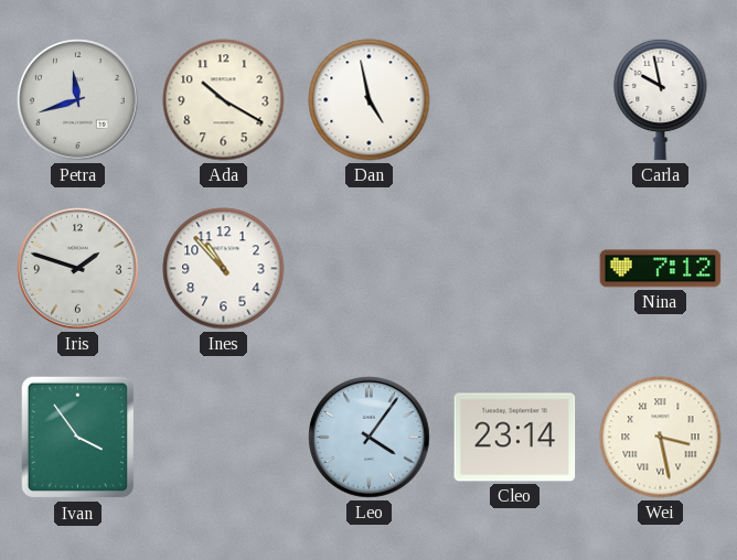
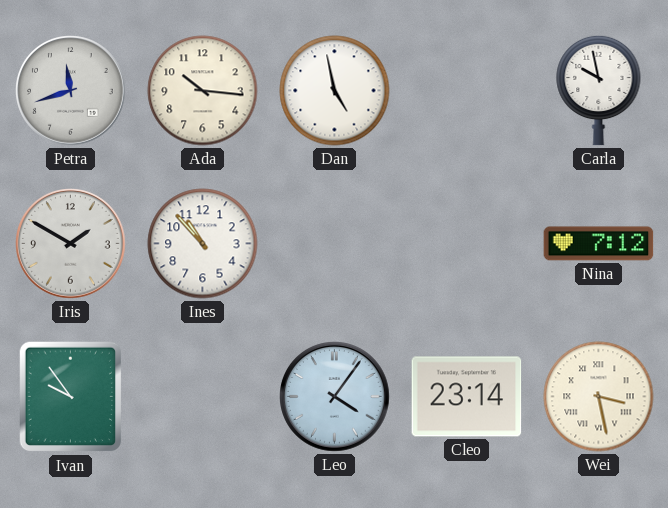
Ada: 10:20 -> 10:16
Iris: 1:48 -> 1:50
Ivan: 3:54 -> 9:54
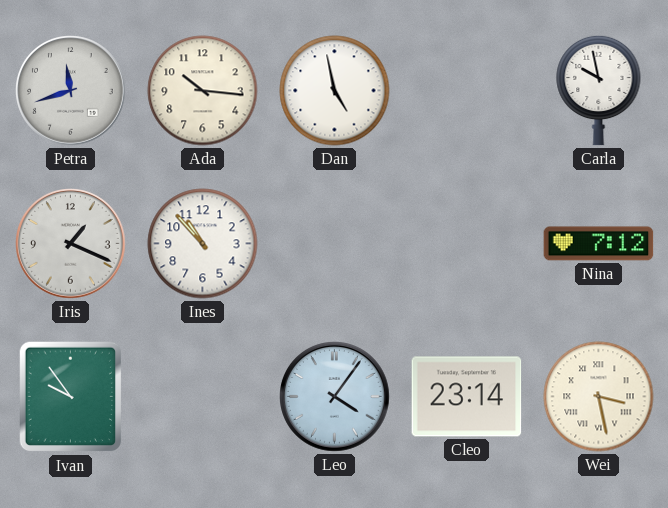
Iris: 1:50 -> 1:19
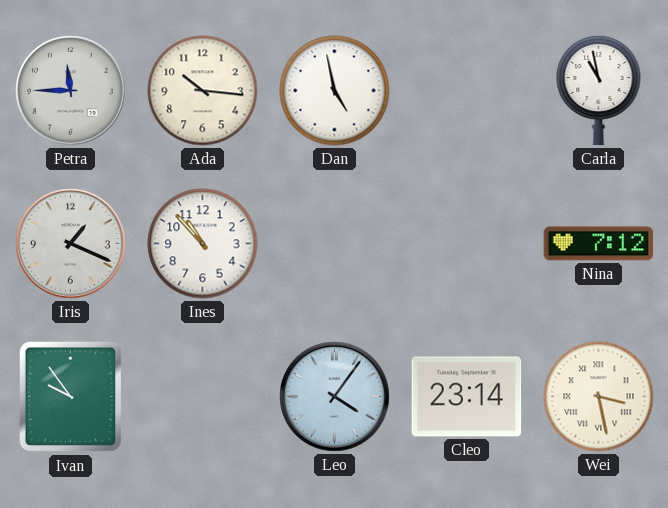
Petra: 11:42 -> 11:45
Carla: 9:58 -> 10:58
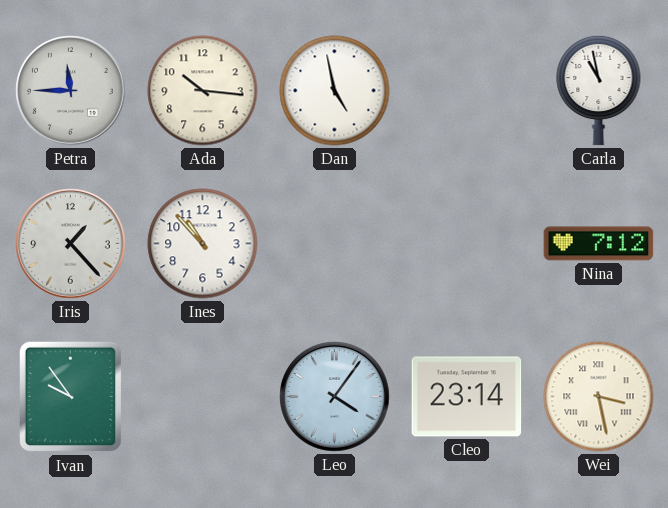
Iris: 1:19 -> 1:23
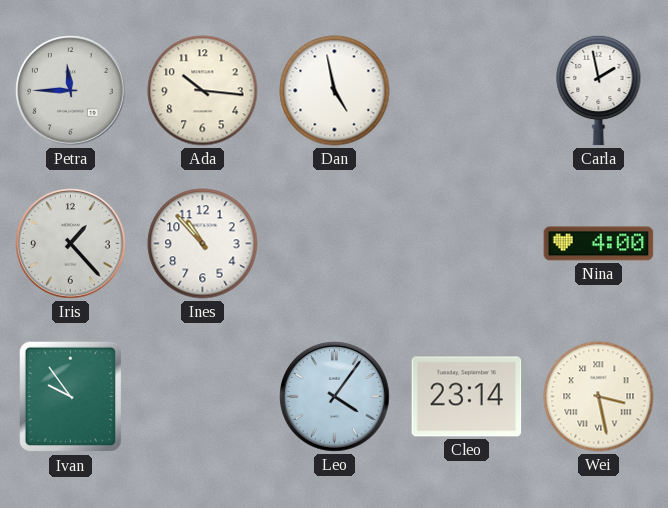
Carla: 10:58 -> 1:58
Nina: 7:12 -> 4:00
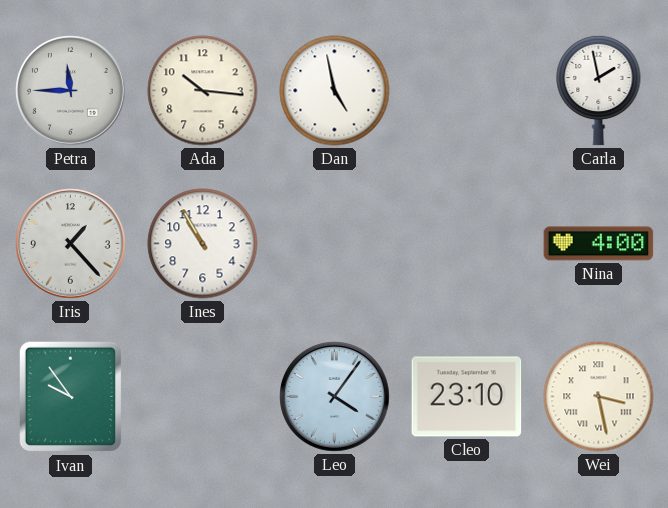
Ines: 10:53 -> 10:55
Cleo: 23:14 -> 23:10
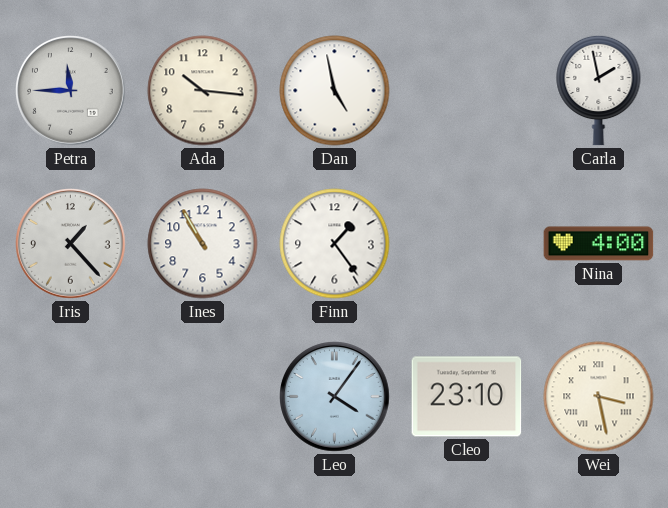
Finn: none -> 1:24
Ivan: 9:54 -> none
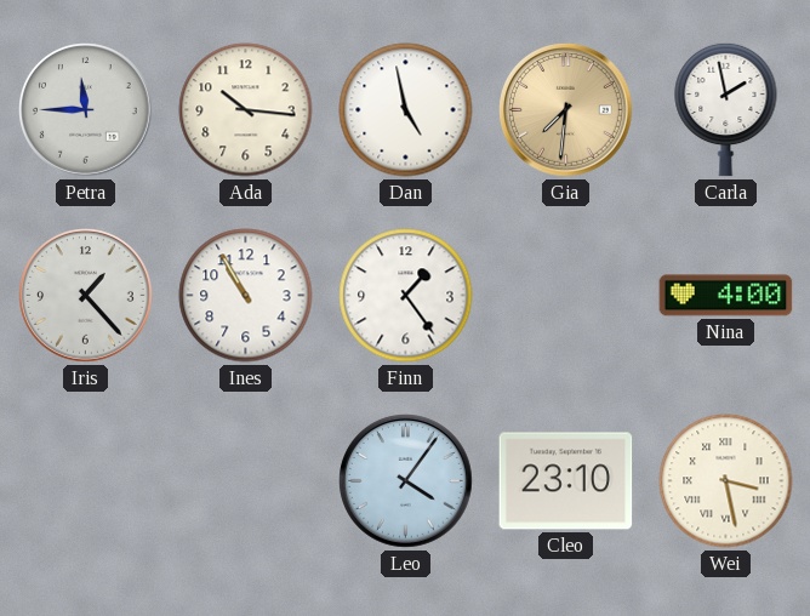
Gia: none -> 7:31
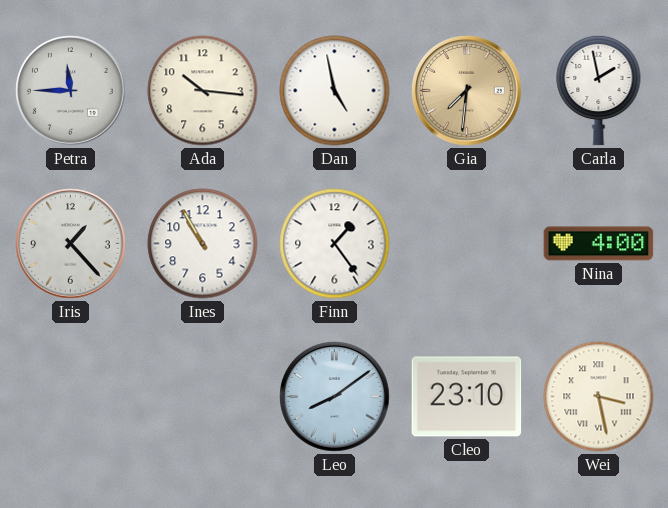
Leo: 4:06 -> 8:09
